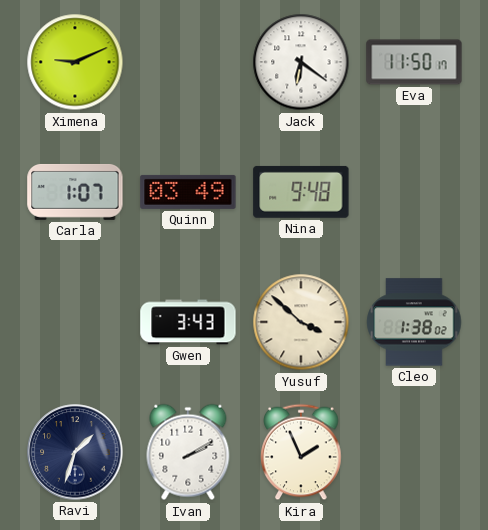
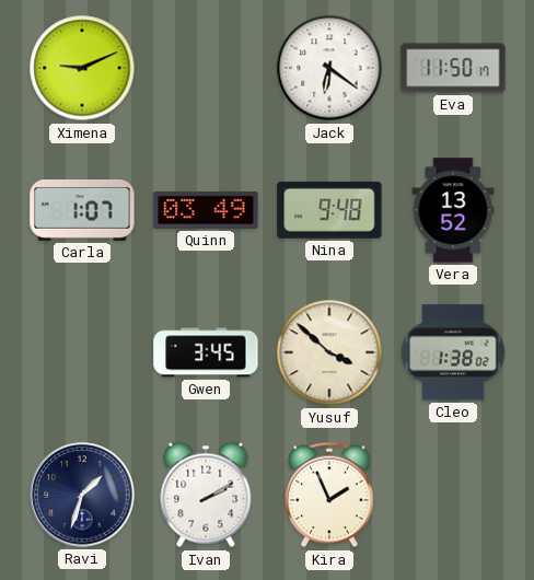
Vera: none -> 13:52
Gwen: 3:43 -> 3:45
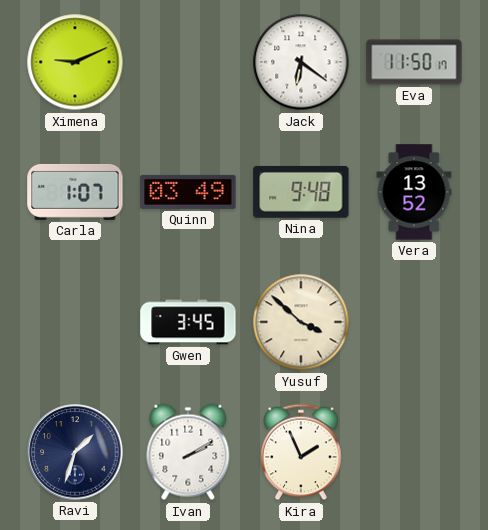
Cleo: 1:38 -> none
